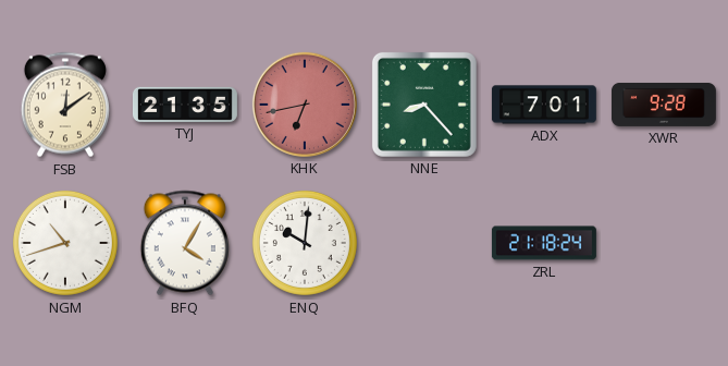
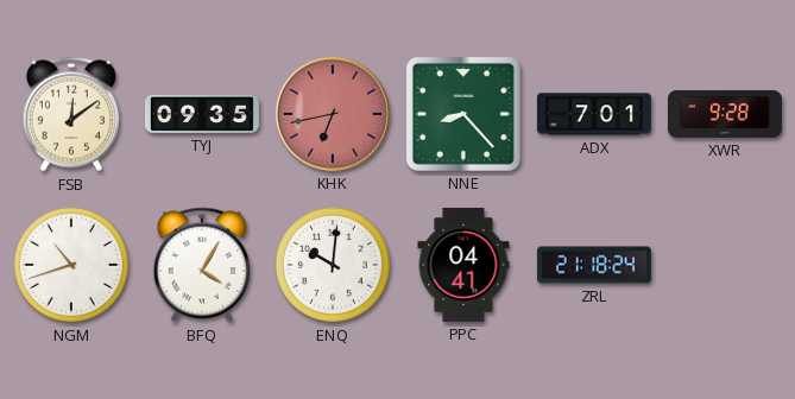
TYJ: 21:35 -> 09:35
PPC: none -> 04:41
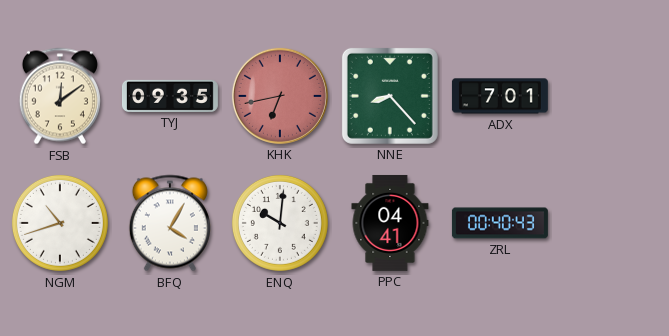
XWR: 9:28 -> none
ZRL: 21:18 -> 00:40
